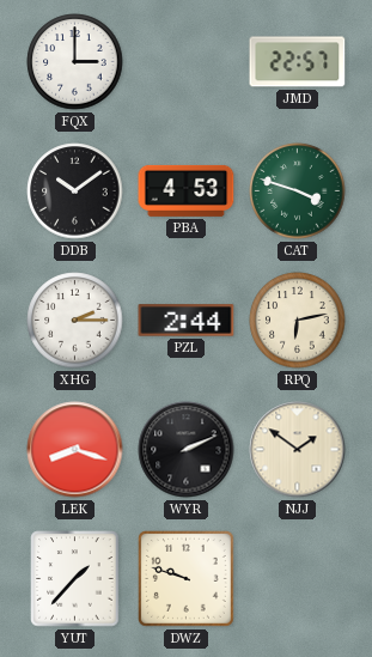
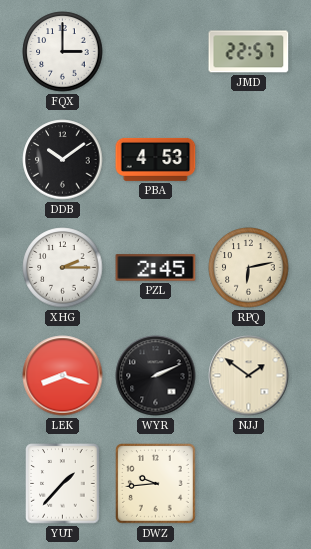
CAT: 3:48 -> none
PZL: 2:44 -> 2:45
DWZ: 9:48 -> 9:44
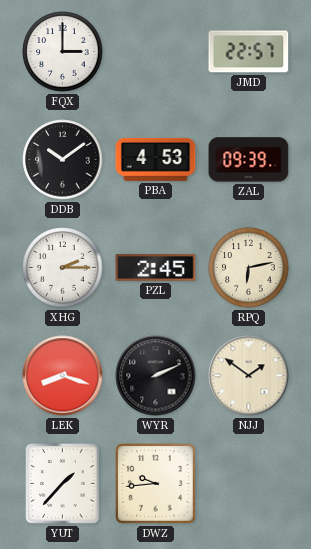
ZAL: none -> 09:39
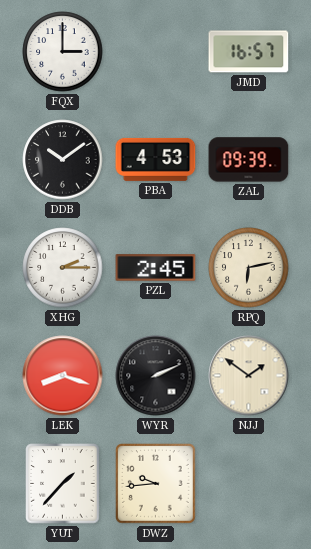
JMD: 22:57 -> 16:57
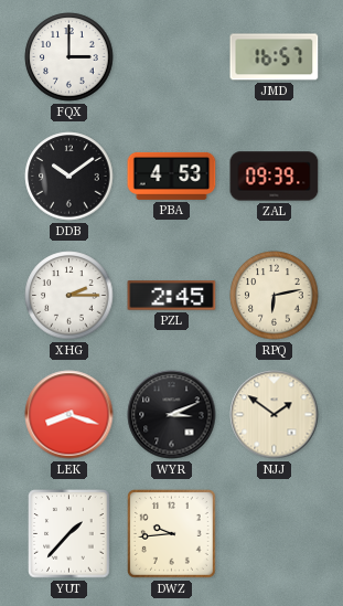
WYR: 2:11 -> 3:11
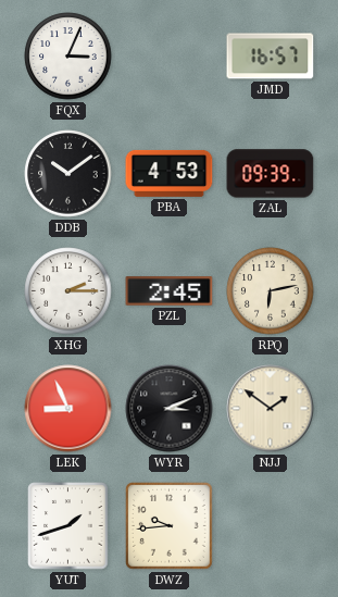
FQX: 3:00 -> 3:04
LEK: 8:18 -> 8:56
YUT: 1:37 -> 1:42
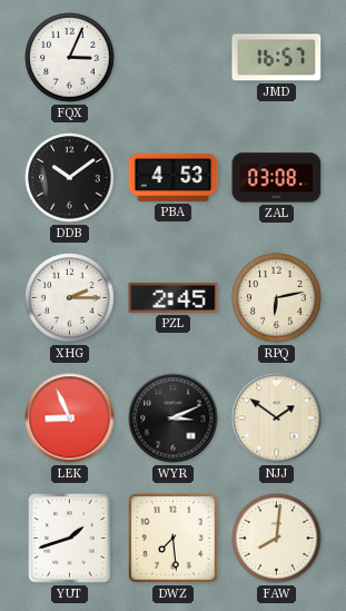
ZAL: 09:39 -> 03:08
DWZ: 9:44 -> 7:29
FAW: none -> 8:01
